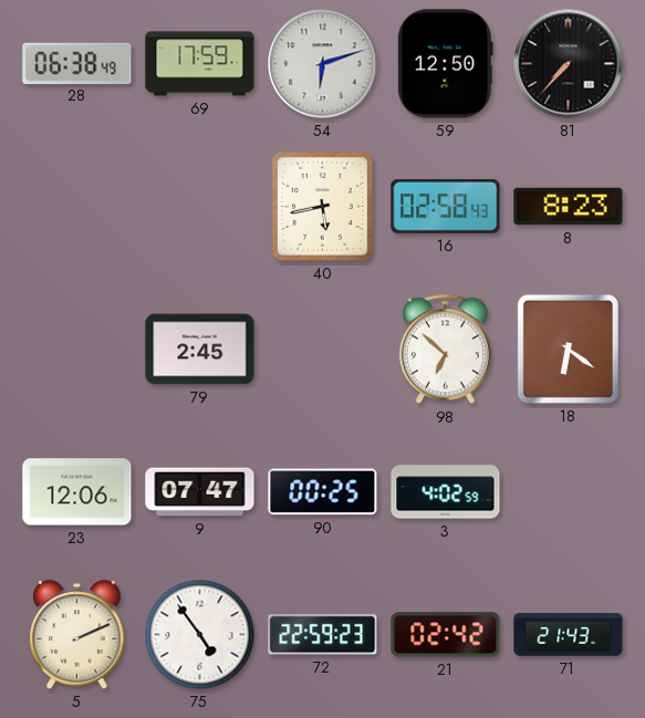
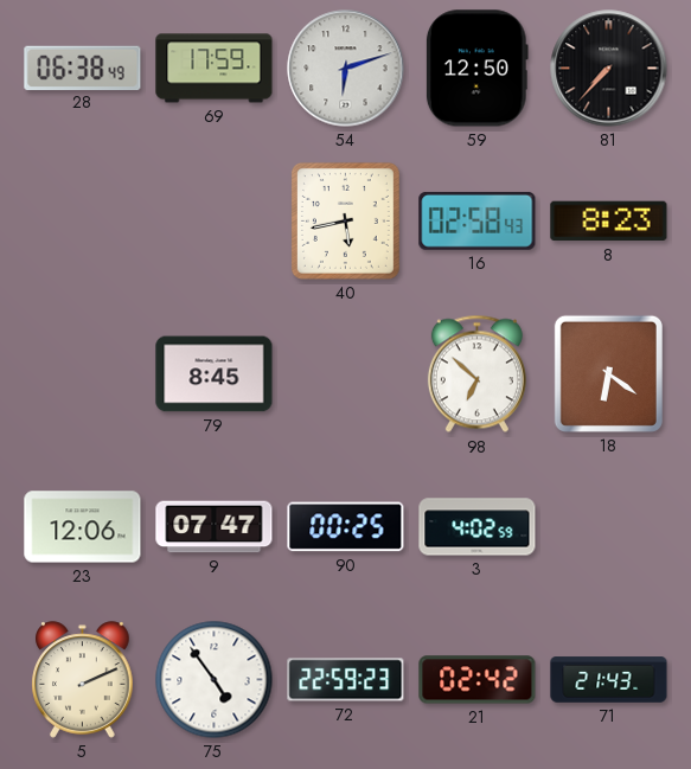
79: 2:45 -> 8:45
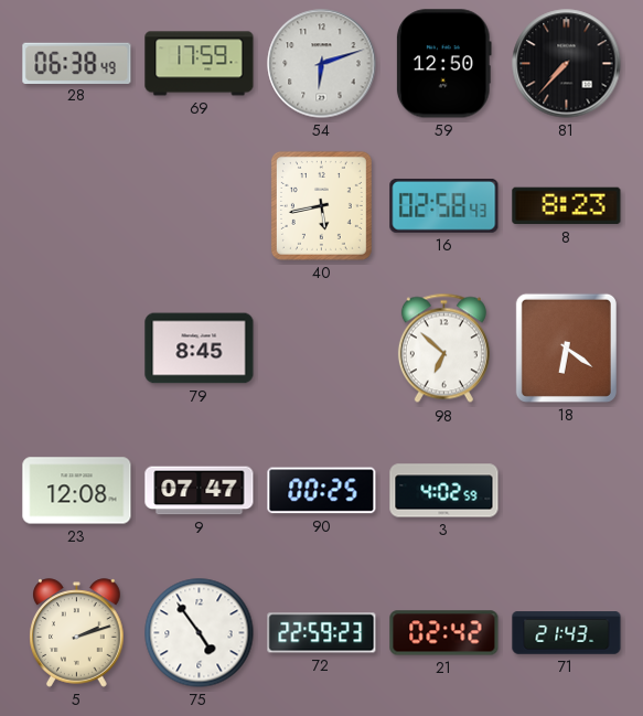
23: 12:06 -> 12:08
5: 2:11 -> 2:12
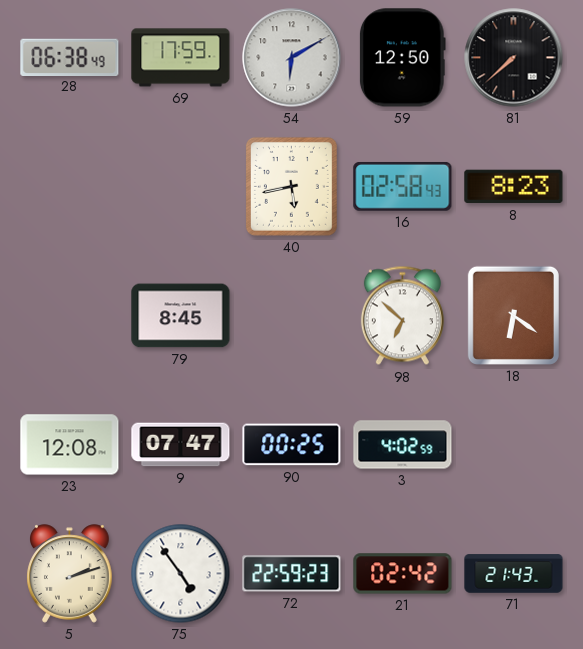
54: 6:12 -> 6:10
81: 7:37 -> 7:38
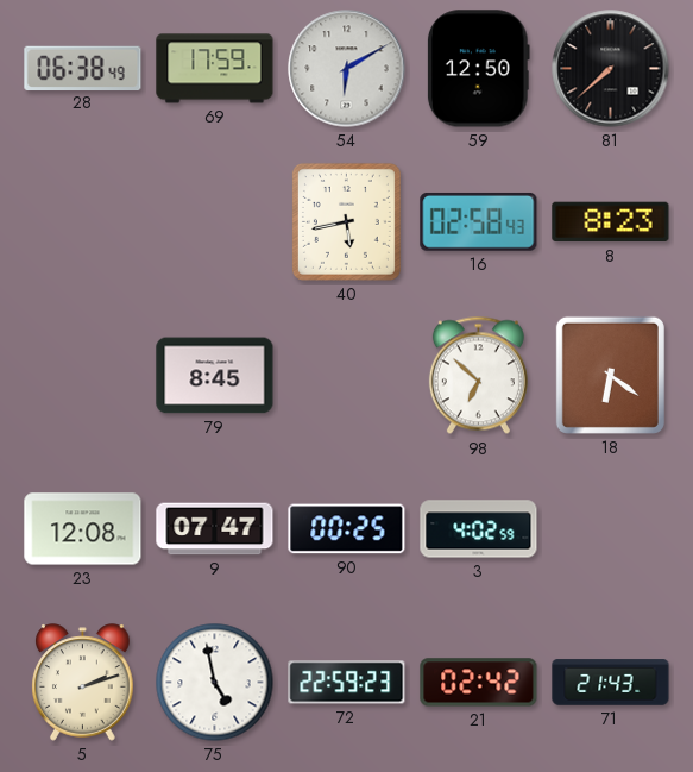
75: 4:54 -> 4:58
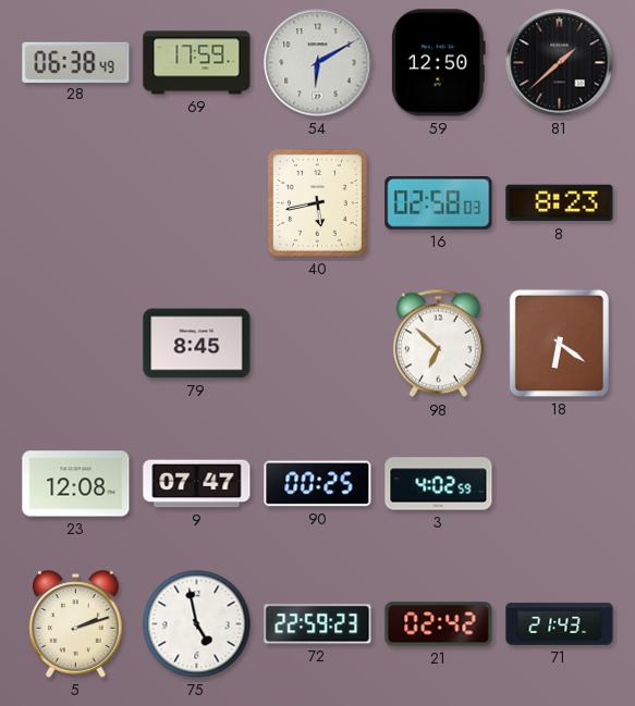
81: 7:38 -> 1:38
16: 02:58:43 -> 02:58:03
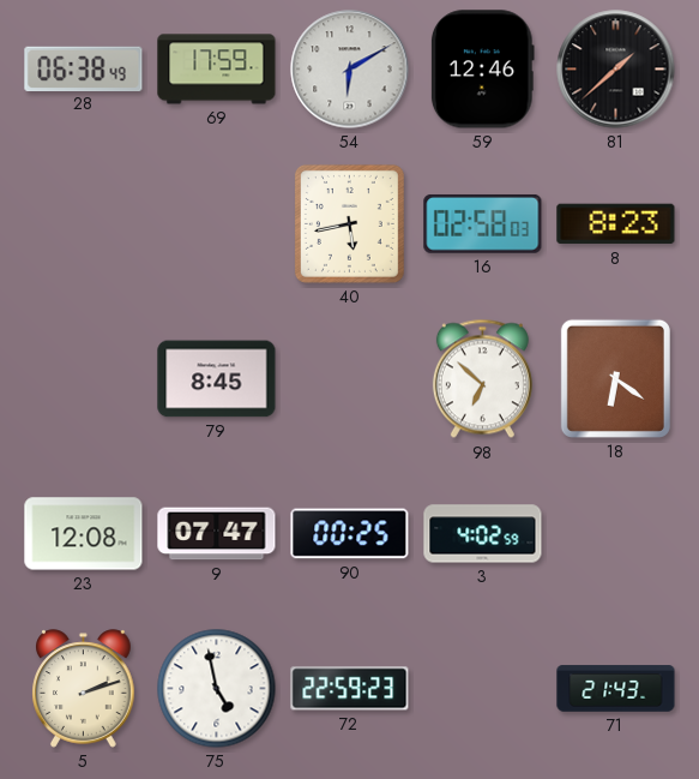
59: 12:50 -> 12:46
21: 02:42 -> none
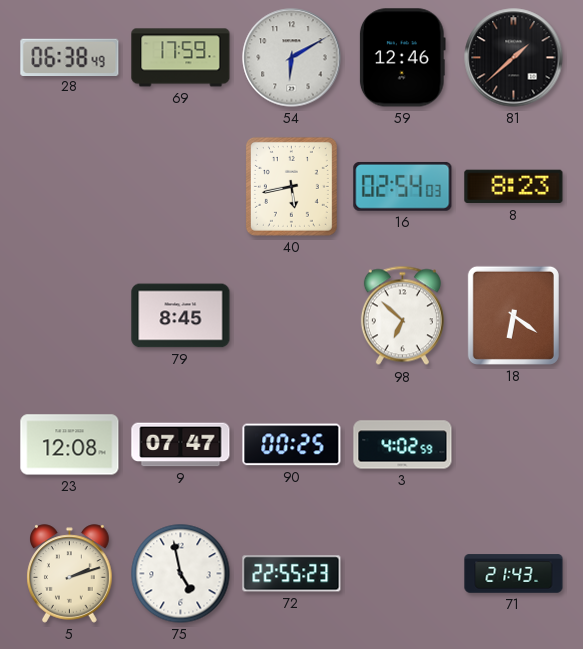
16: 02:58 -> 02:54
72: 22:59 -> 22:55
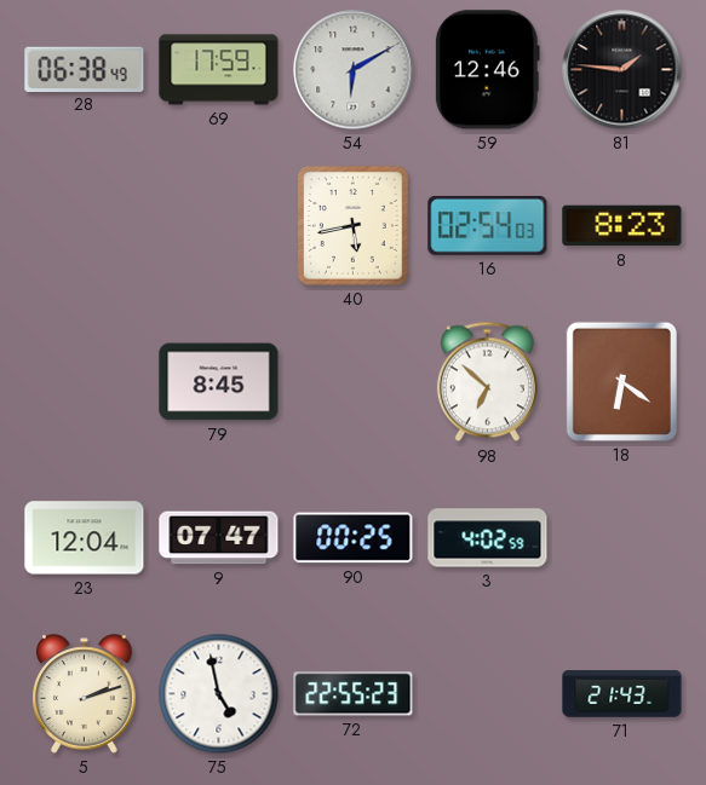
81: 1:38 -> 1:46
23: 12:08 -> 12:04
